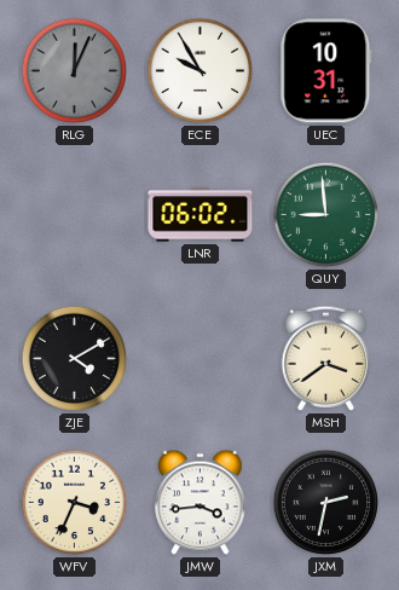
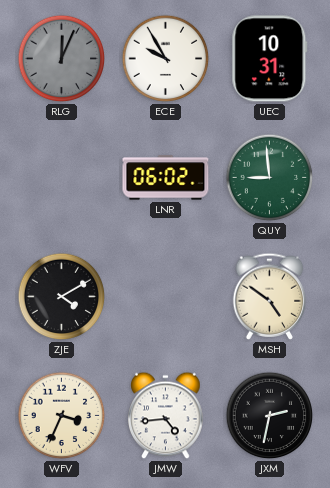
MSH: 3:39 -> 4:51
JMW: 3:44 -> 4:44
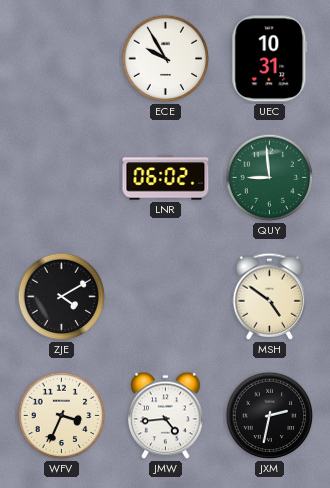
RLG: 12:04 -> none
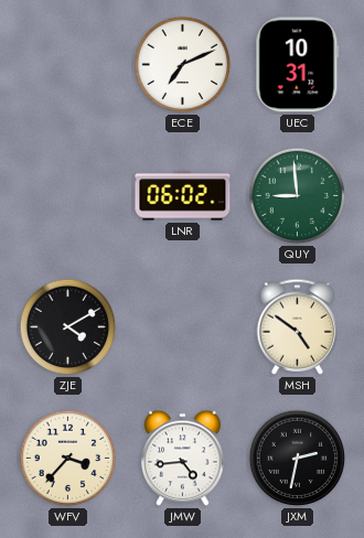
ECE: 9:55 -> 7:11
WFV: 3:34 -> 3:37
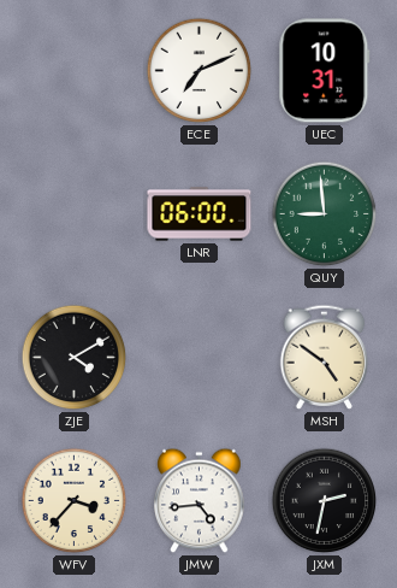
LNR: 06:02 -> 06:00
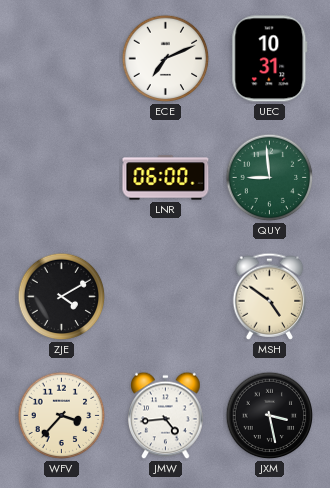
JXM: 2:32 -> 3:28
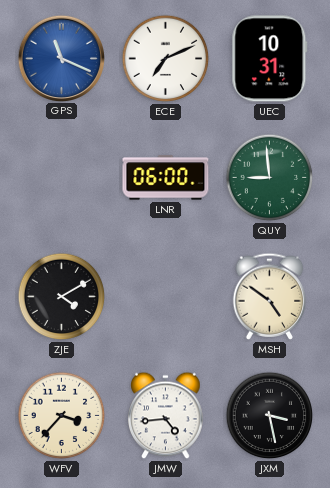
GPS: none -> 11:19
